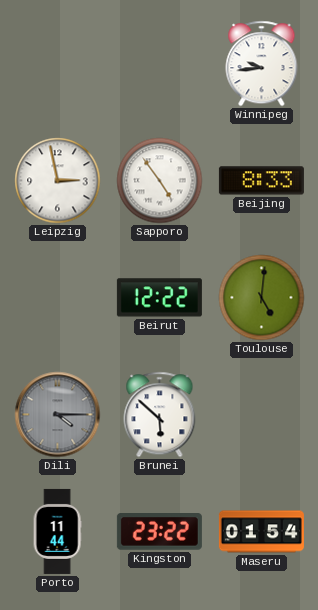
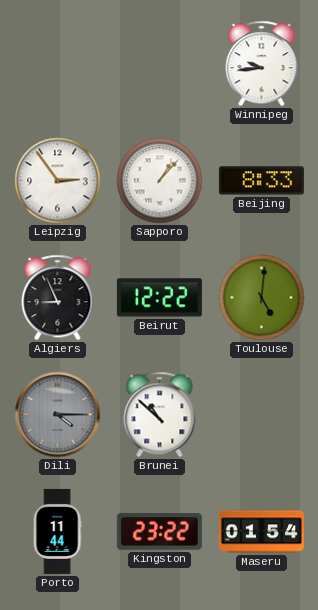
Leipzig: 2:58 -> 2:54
Sapporo: 4:54 -> 1:07
Algiers: none -> 8:56
Brunei: 5:52 -> 10:52
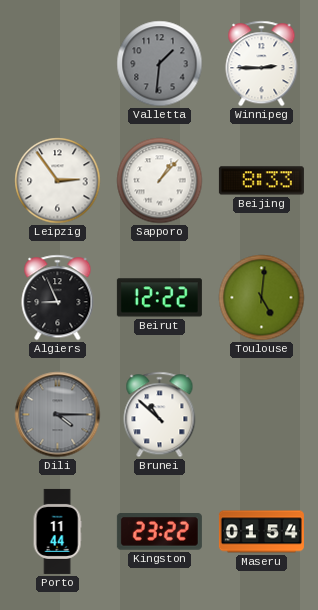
Valletta: none -> 1:31
Winnipeg: 9:44 -> 2:45
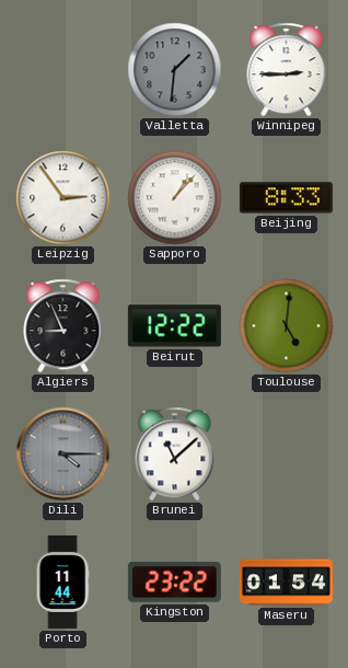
Brunei: 10:52 -> 11:08
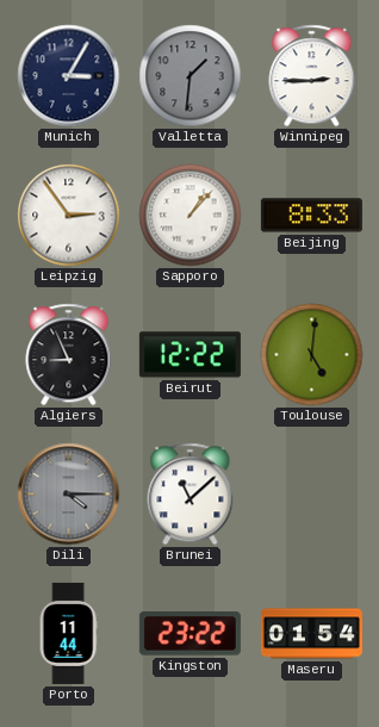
Munich: none -> 3:05
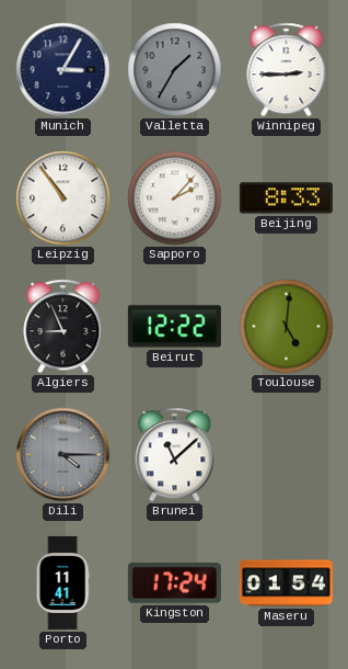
Valletta: 1:31 -> 1:35
Leipzig: 2:54 -> 10:54
Sapporo: 1:07 -> 2:07
Porto: 11:44 -> 11:41
Kingston: 23:22 -> 17:24
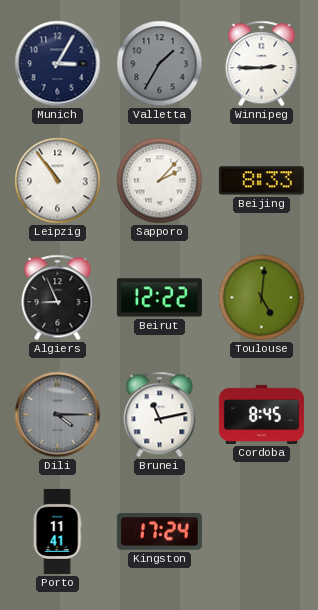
Brunei: 11:08 -> 11:13
Cordoba: none -> 8:45
Maseru: 01:54 -> none
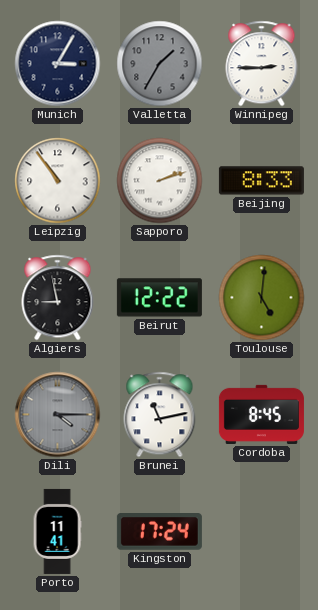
Sapporo: 2:07 -> 2:12
Algiers: 8:56 -> 8:58
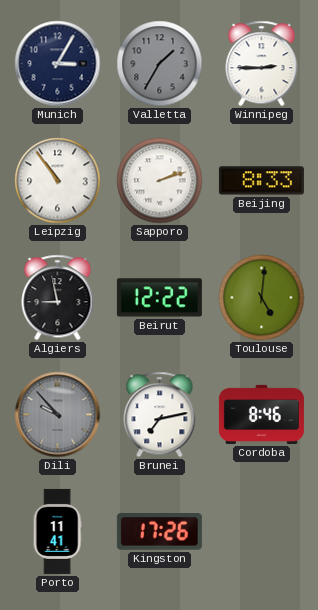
Dili: 4:15 -> 9:53
Brunei: 11:13 -> 7:13
Cordoba: 8:45 -> 8:46
Kingston: 17:24 -> 17:26
